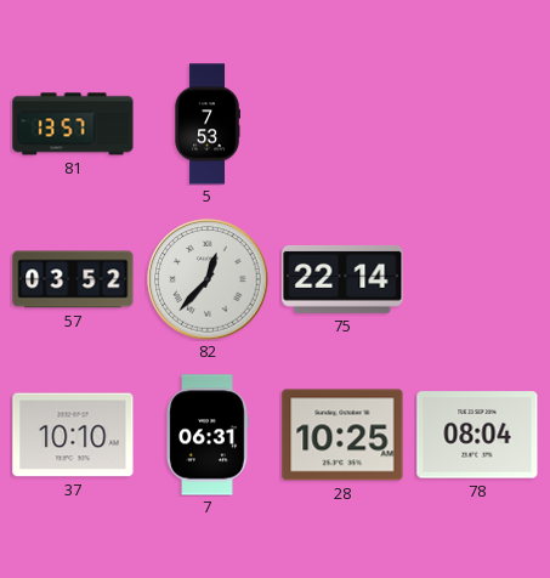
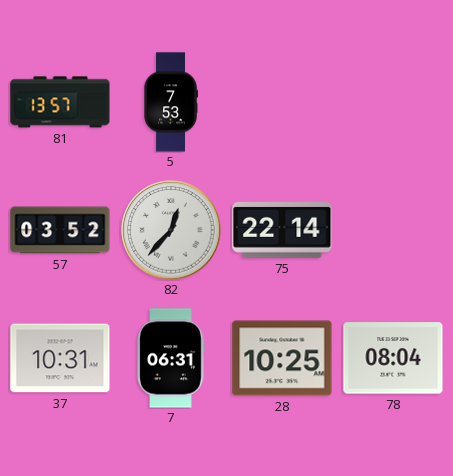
37: 10:10 -> 10:31
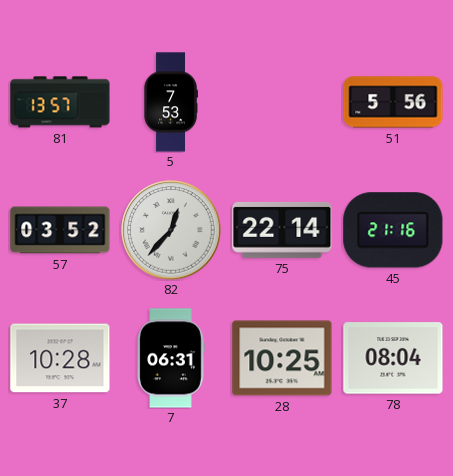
51: none -> 5:56
45: none -> 21:16
37: 10:31 -> 10:28
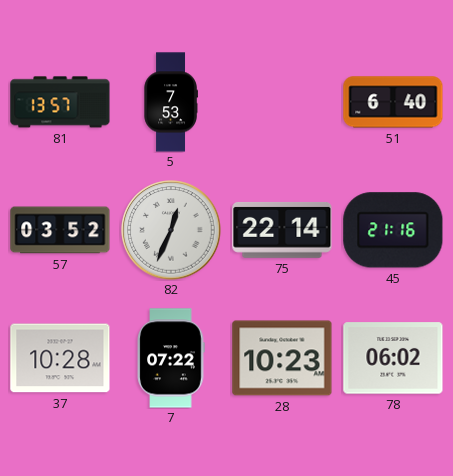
51: 5:56 -> 6:40
82: 12:37 -> 12:34
7: 06:31 -> 07:22
28: 10:25 -> 10:23
78: 08:04 -> 06:02
